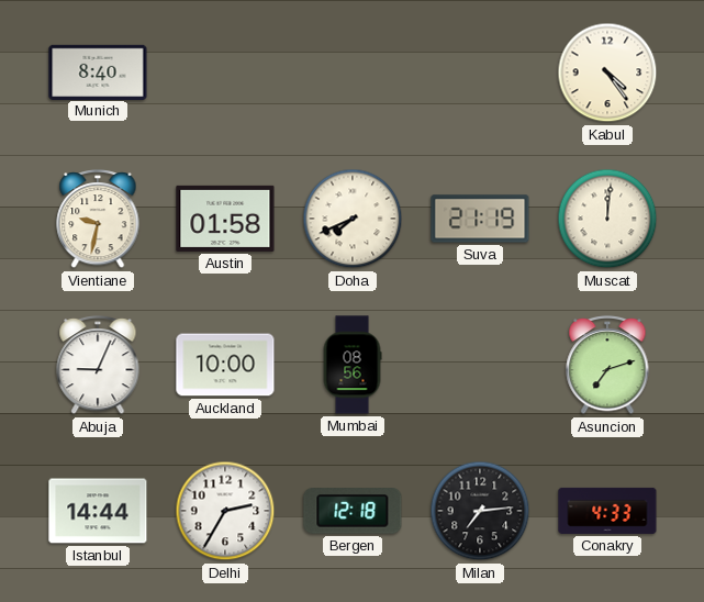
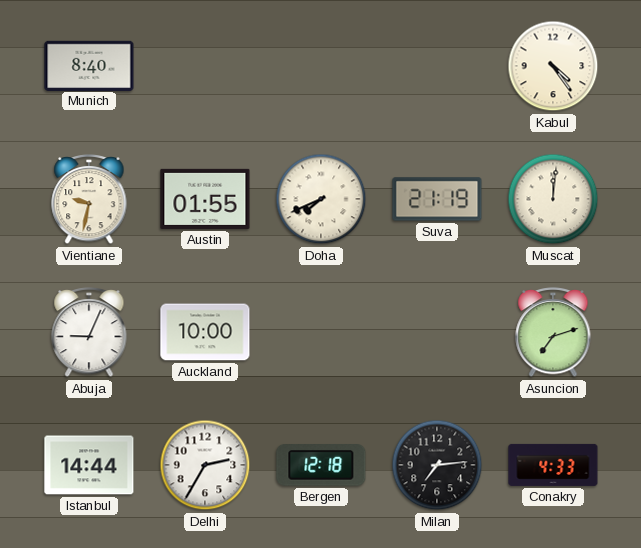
Austin: 01:58 -> 01:55
Mumbai: 08:56 -> none
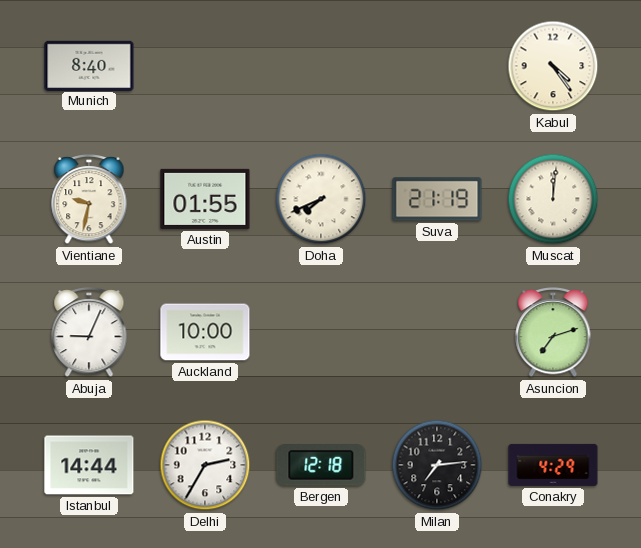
Conakry: 4:33 -> 4:29
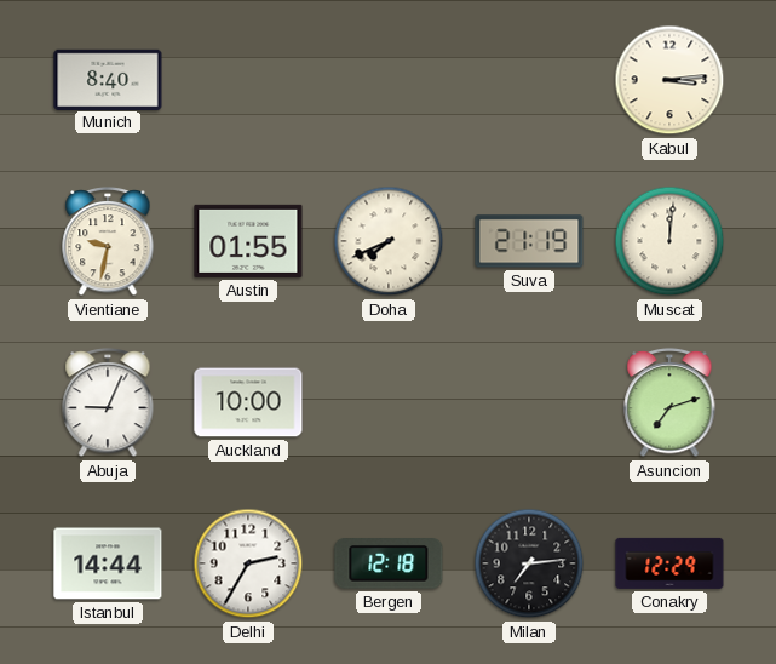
Kabul: 4:24 -> 3:14
Conakry: 4:29 -> 12:29
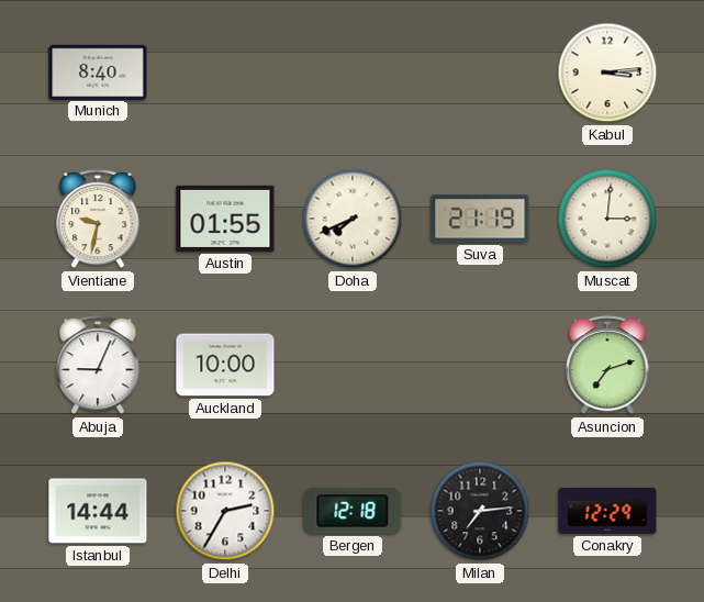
Muscat: 12:01 -> 3:01
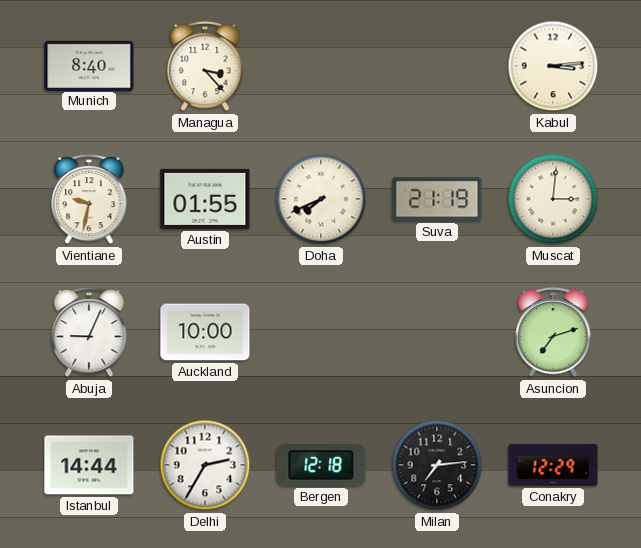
Managua: none -> 3:23
